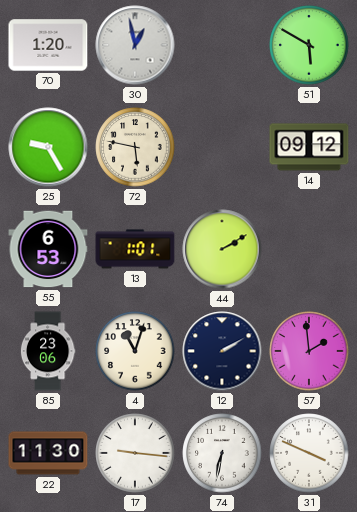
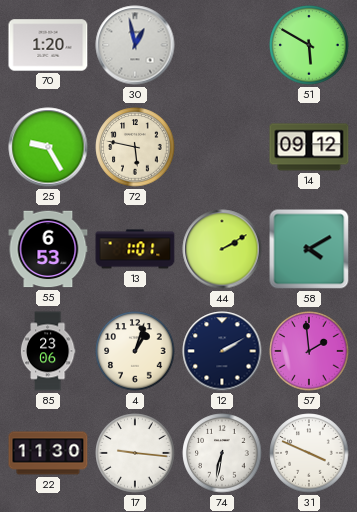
58: none -> 4:10
4: 11:03 -> 1:03
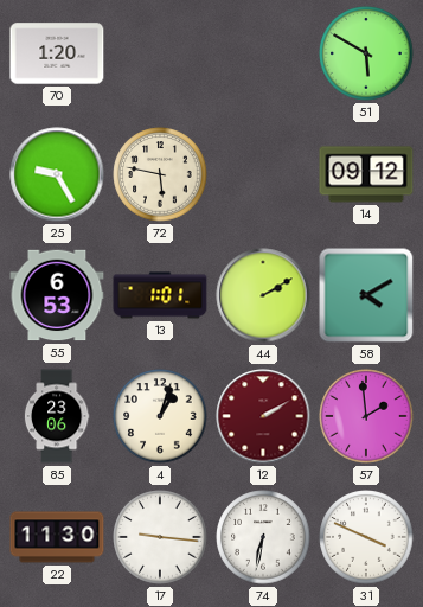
30: 12:58 -> none
12 dial: navy -> burgundy
